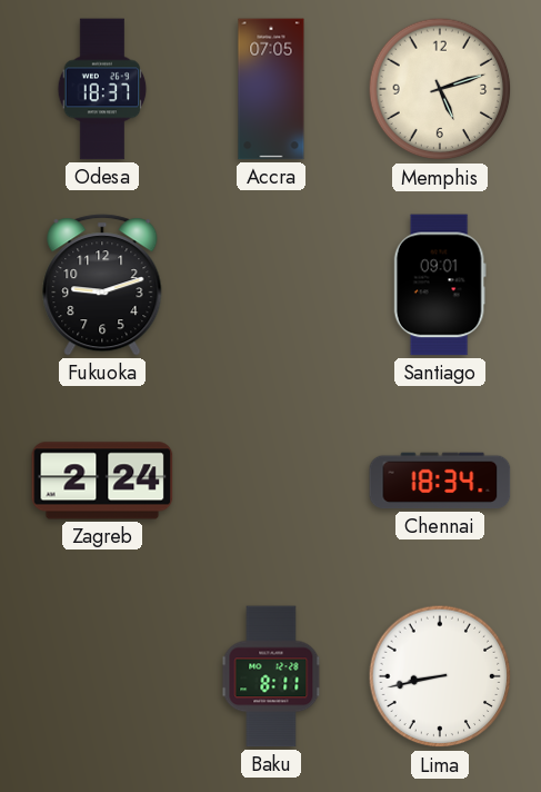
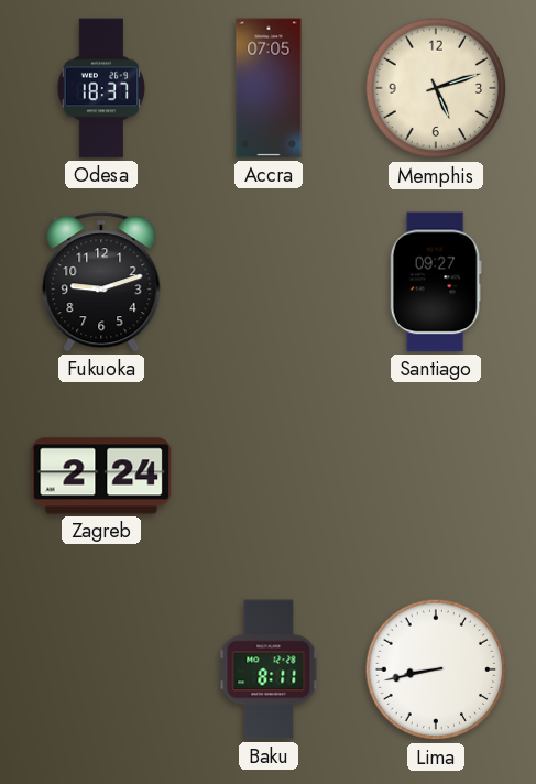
Santiago: 09:01 -> 09:27
Chennai: 18:34 -> none
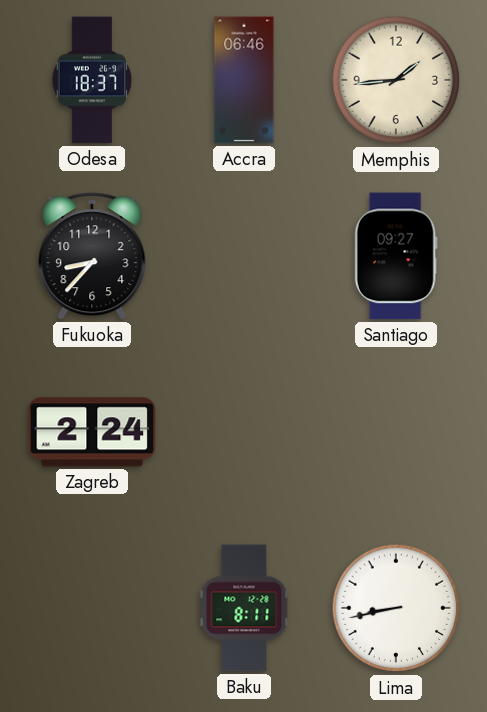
Accra: 07:05 -> 06:46
Memphis: 5:12 -> 1:44
Fukuoka: 9:12 -> 8:37
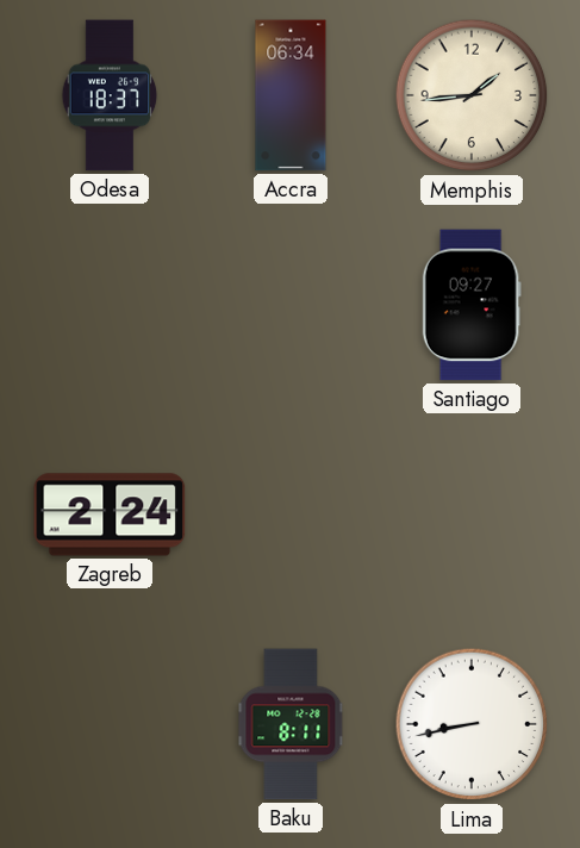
Accra: 06:46 -> 06:34
Fukuoka: 8:37 -> none
